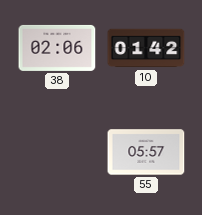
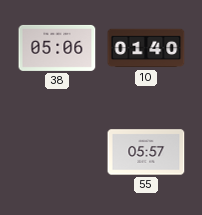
38: 02:06 -> 05:06
10: 01:42 -> 01:40
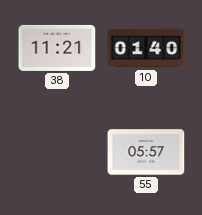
38: 05:06 -> 11:21
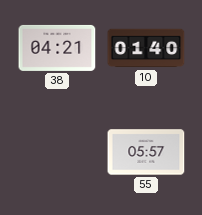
38: 11:21 -> 04:21
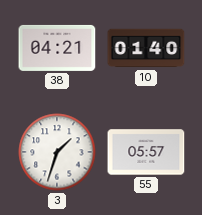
3: none -> 1:33
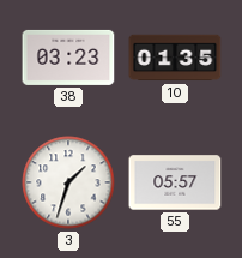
38: 04:21 -> 03:23
10: 01:40 -> 01:35
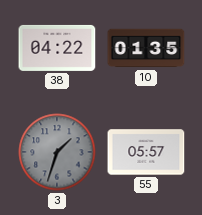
38: 03:23 -> 04:22
3 dial: white -> grey
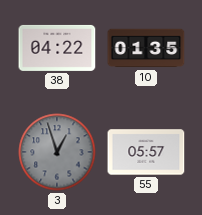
3: 1:33 -> 12:57
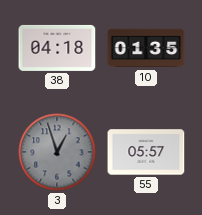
38: 04:22 -> 04:18
